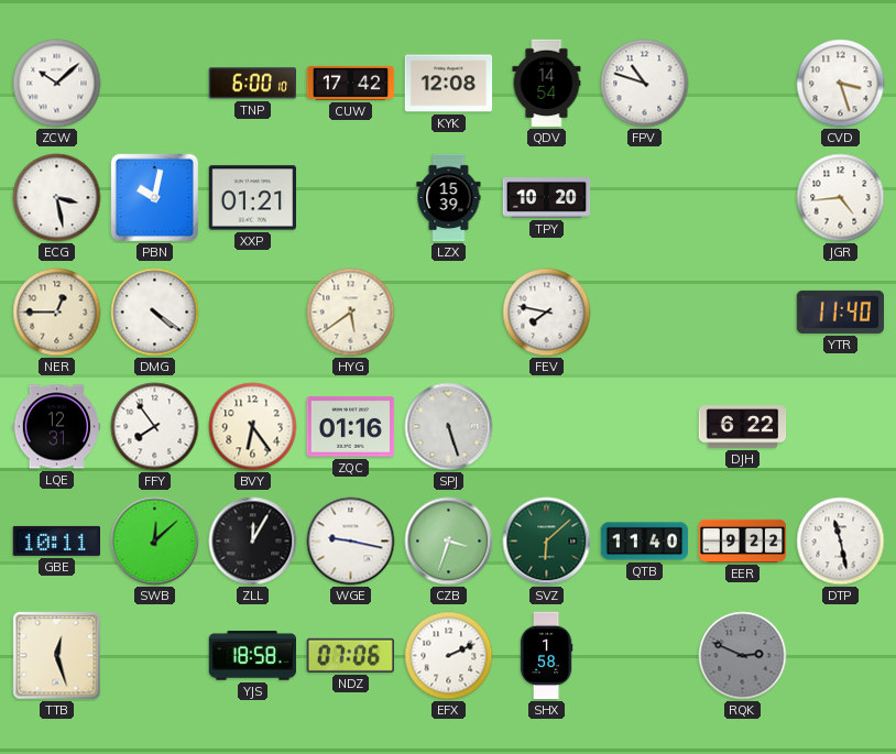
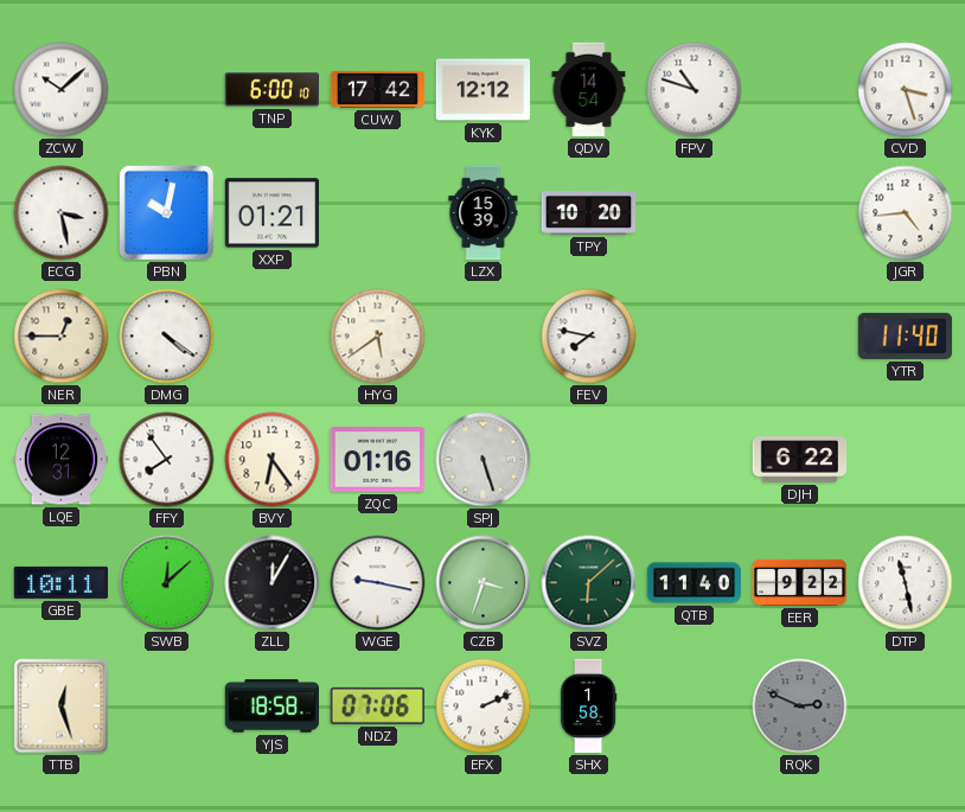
KYK: 12:08 -> 12:12
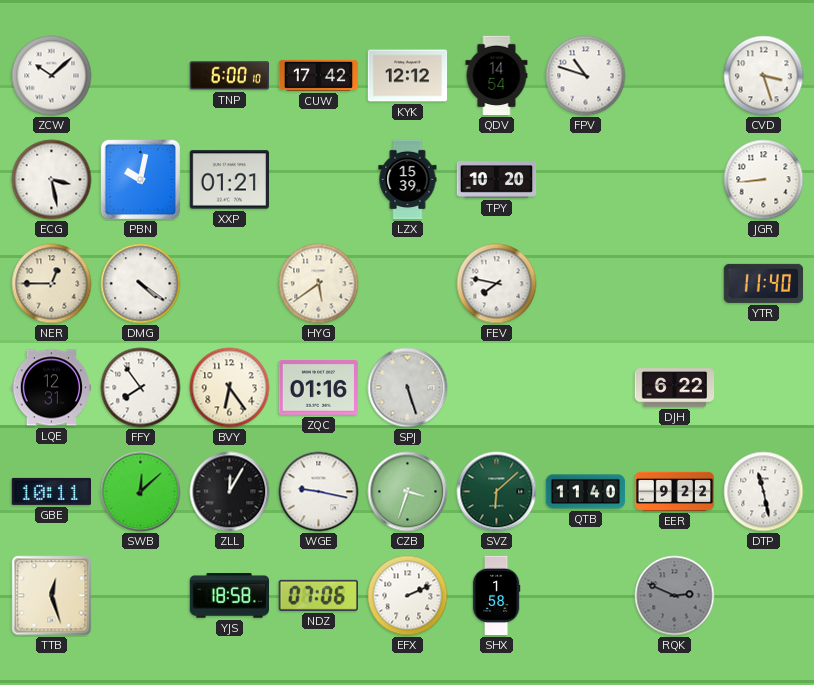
JGR: 4:44 -> 8:44
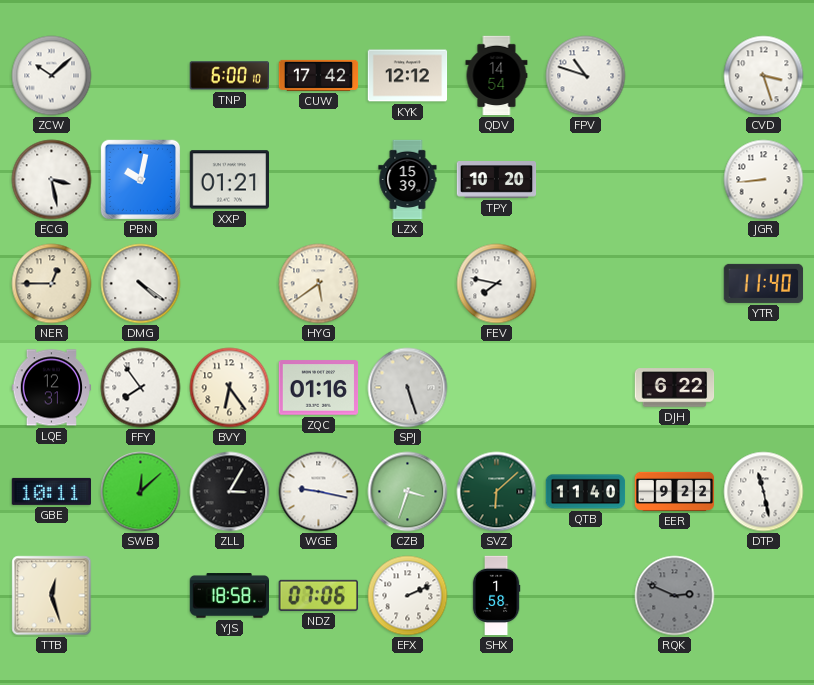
ZLL: 12:05 -> 3:05
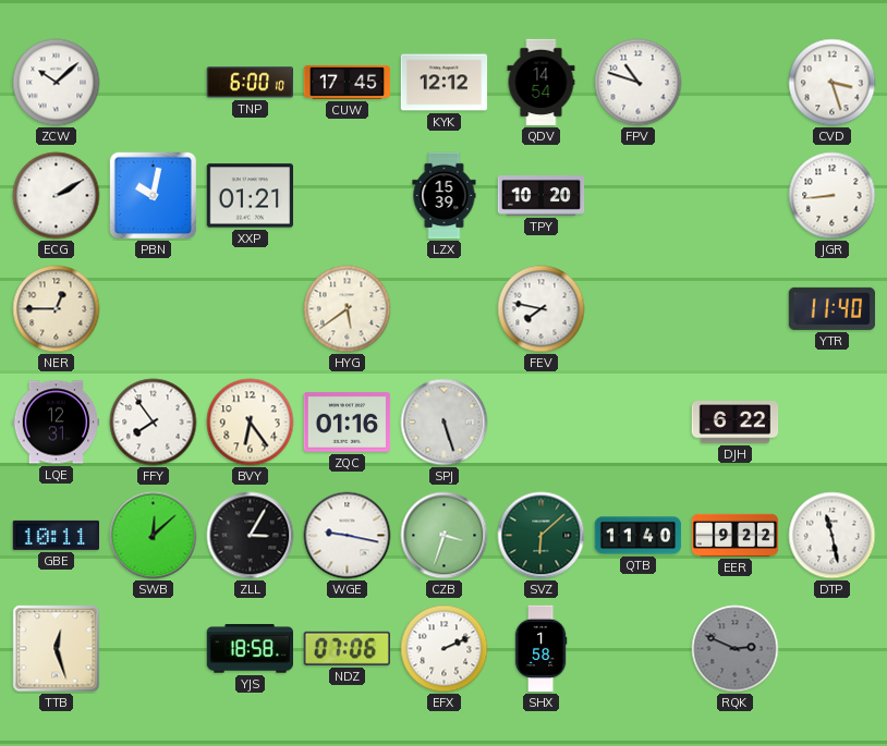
CUW: 17:42 -> 17:45
ECG: 3:28 -> 2:10
DMG: 4:21 -> none
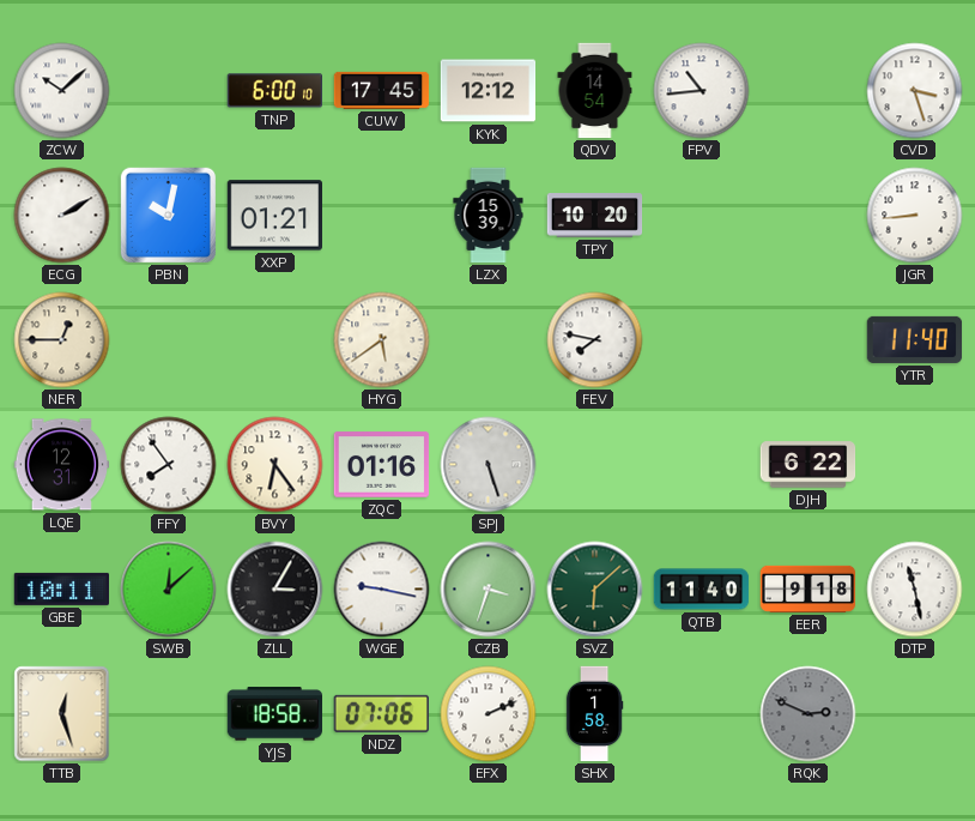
FPV: 10:48 -> 10:44
EER: 9:22 -> 9:18
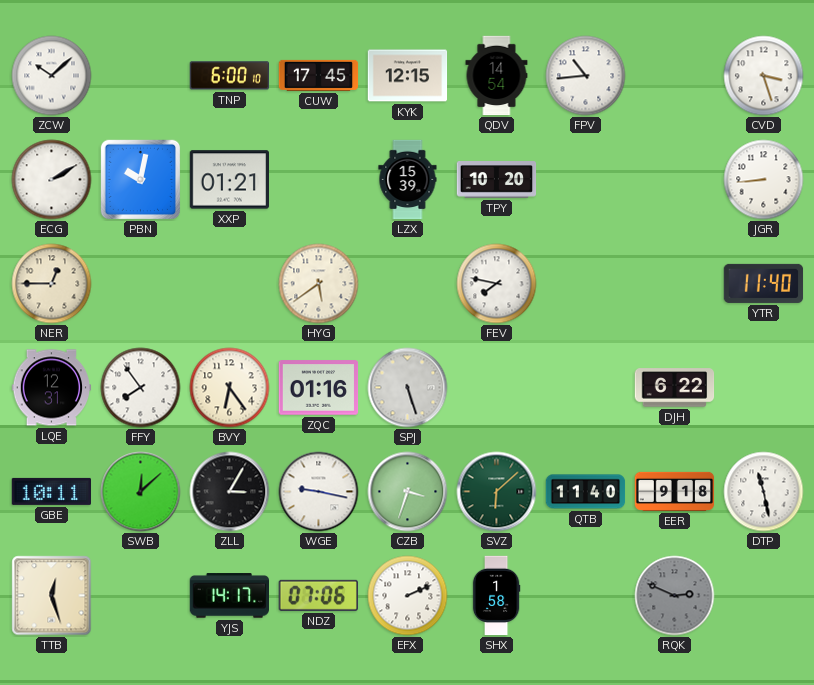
KYK: 12:12 -> 12:15
YJS: 18:58 -> 14:17
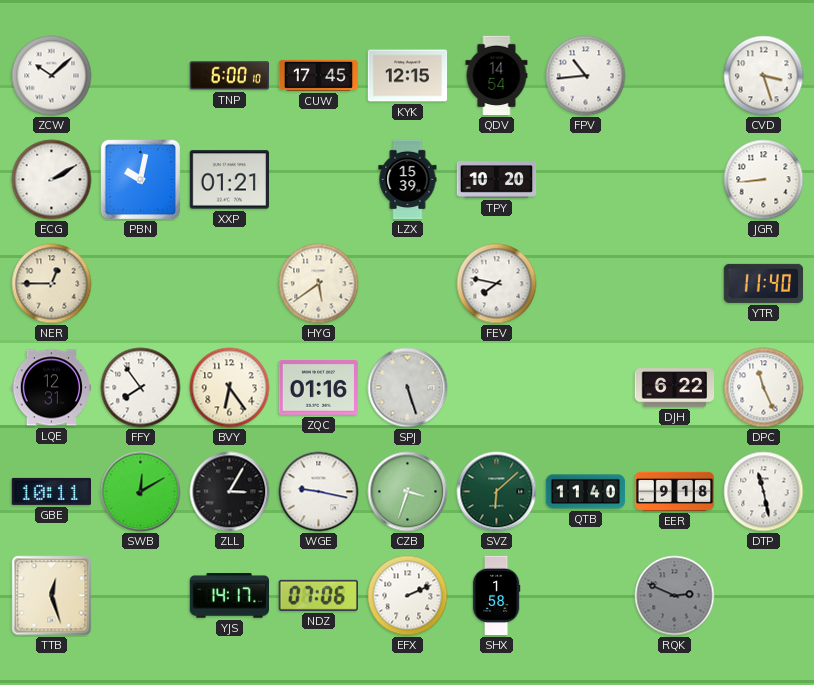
DPC: none -> 11:26
SWB: 12:08 -> 12:10
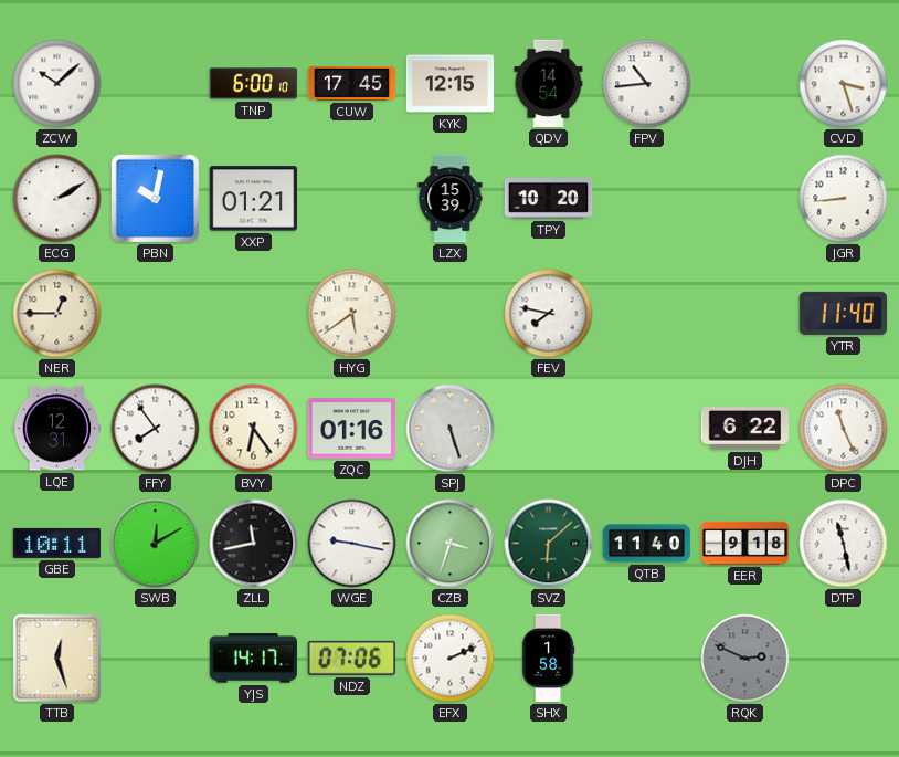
ZLL: 3:05 -> 11:43
